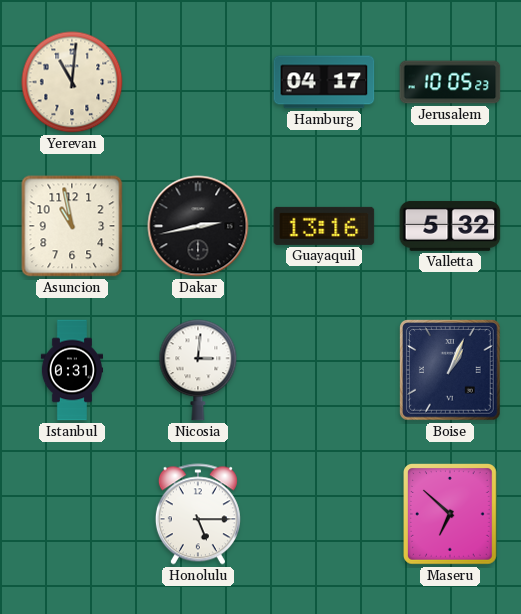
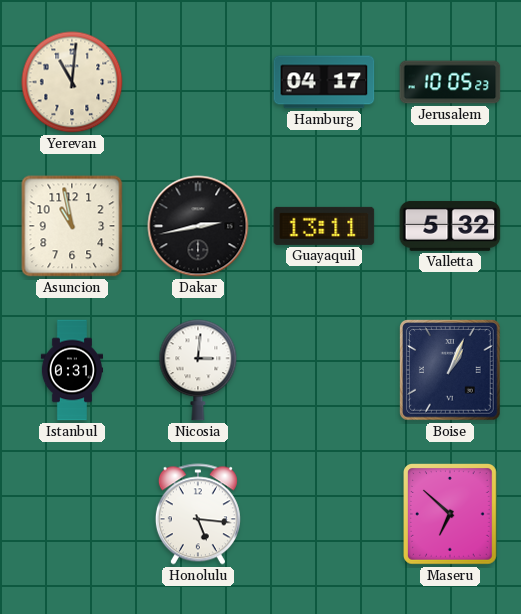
Guayaquil: 13:16 -> 13:11
Honolulu: 5:15 -> 5:16
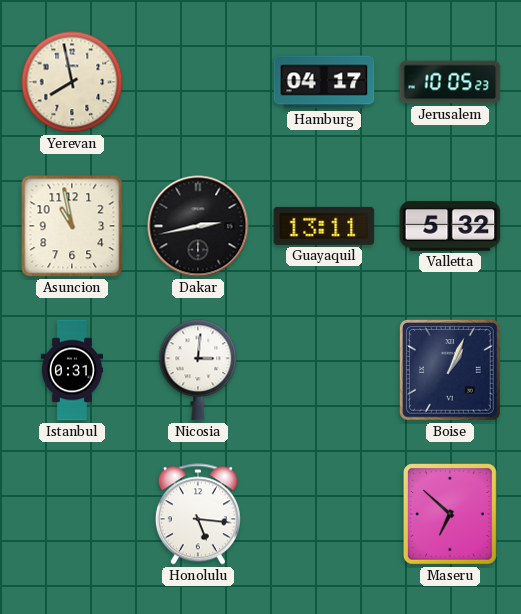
Yerevan: 11:01 -> 7:58
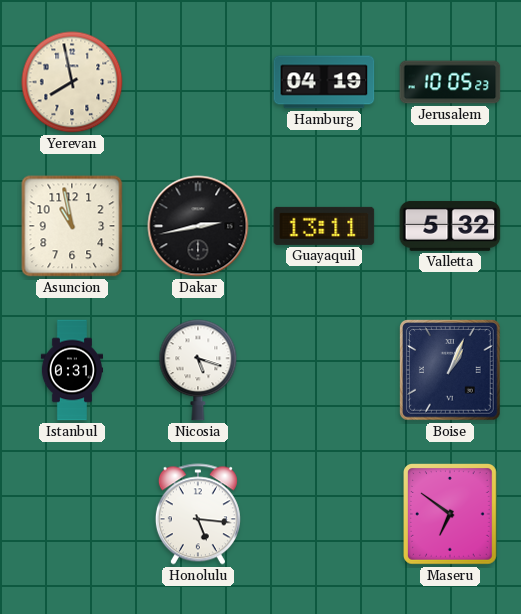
Hamburg: 04:17 -> 04:19
Nicosia: 3:01 -> 5:18
Maseru: 6:52 -> 6:51
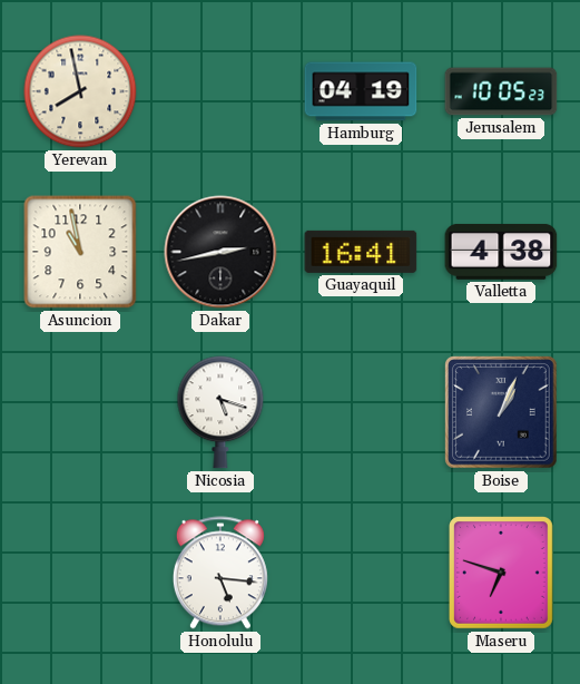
Guayaquil: 13:11 -> 16:41
Valletta: 5:32 -> 4:38
Istanbul: 0:31 -> none
Maseru: 6:51 -> 6:48
